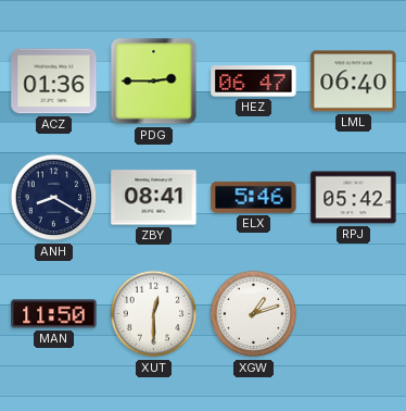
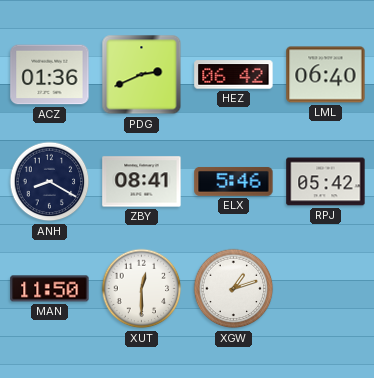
PDG: 2:45 -> 2:41
HEZ: 06:47 -> 06:42
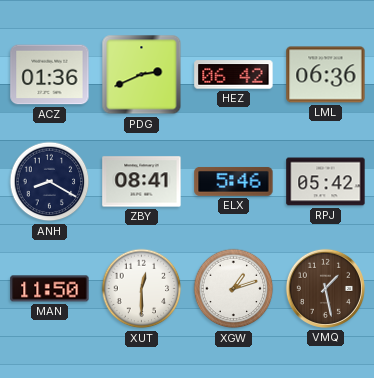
LML: 06:40 -> 06:36
VMQ: none -> 1:28
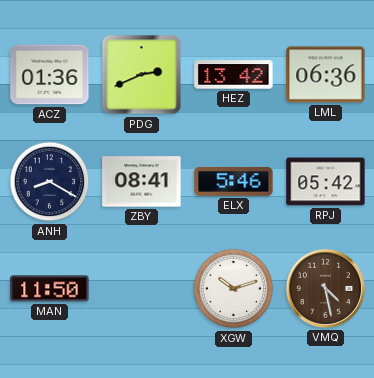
HEZ: 06:42 -> 13:42
XUT: 12:30 -> none
XGW: 1:12 -> 10:12
VMQ: 1:28 -> 4:28
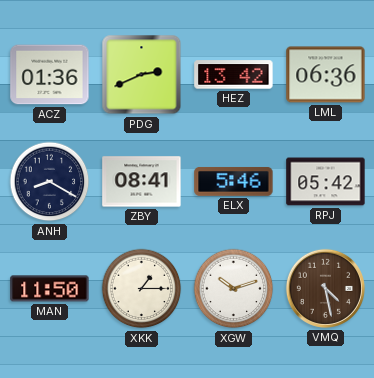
XKK: none -> 1:15
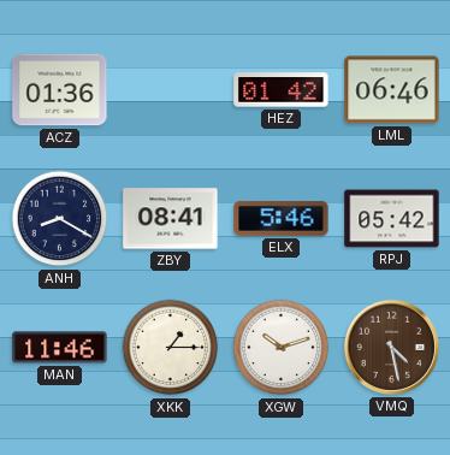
PDG: 2:41 -> none
HEZ: 13:42 -> 01:42
LML: 06:36 -> 06:46
MAN: 11:50 -> 11:46
